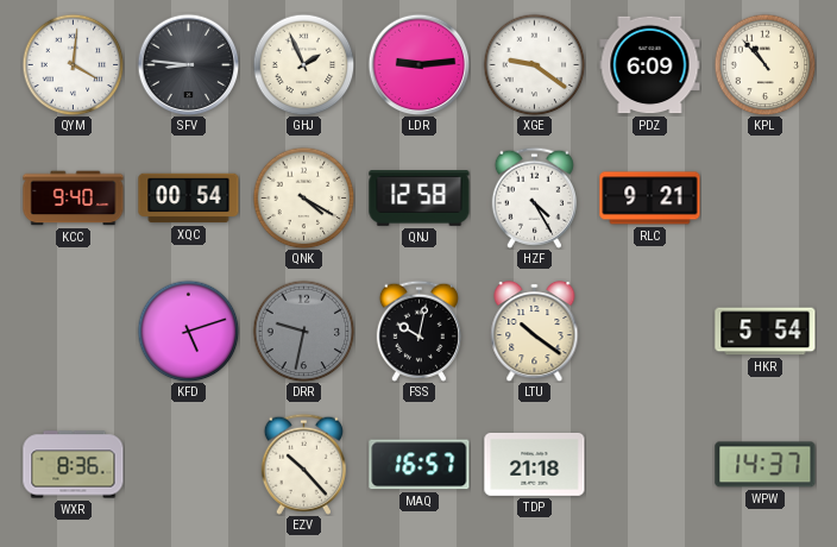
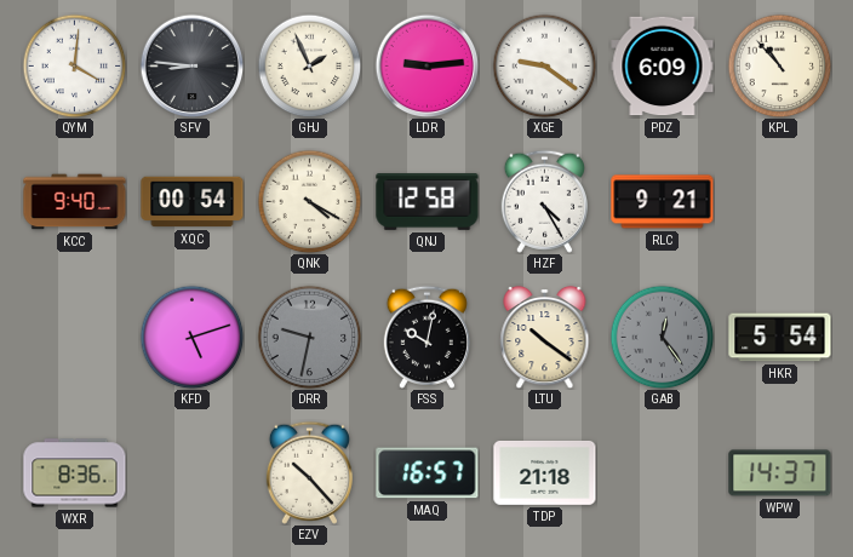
GAB: none -> 12:24
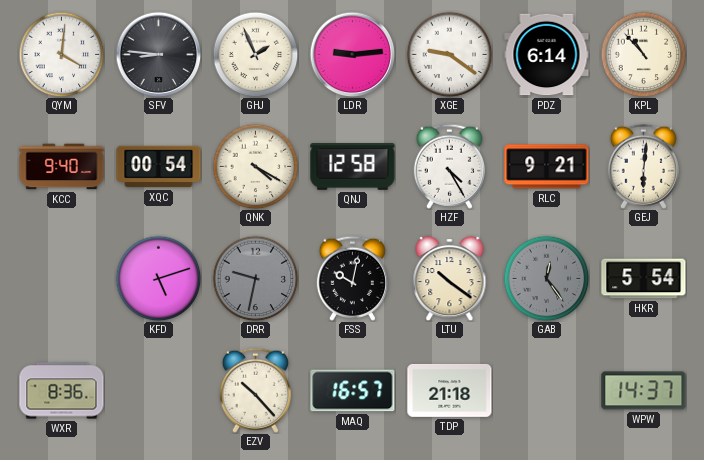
PDZ: 6:09 -> 6:14
GEJ: none -> 6:01
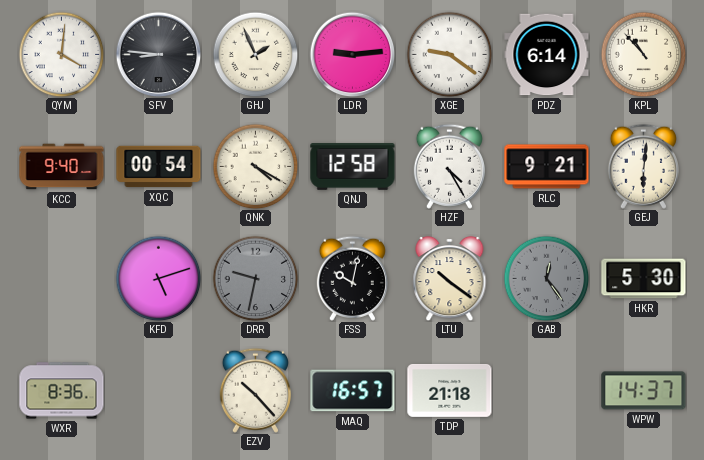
HKR: 5:54 -> 5:30
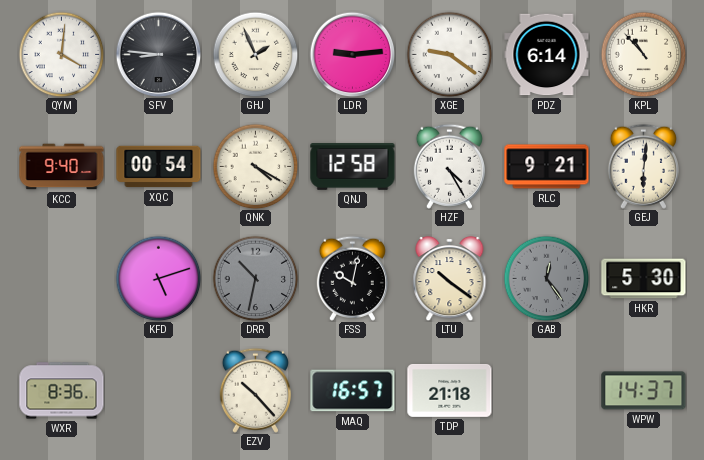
DRR: 9:32 -> 10:32
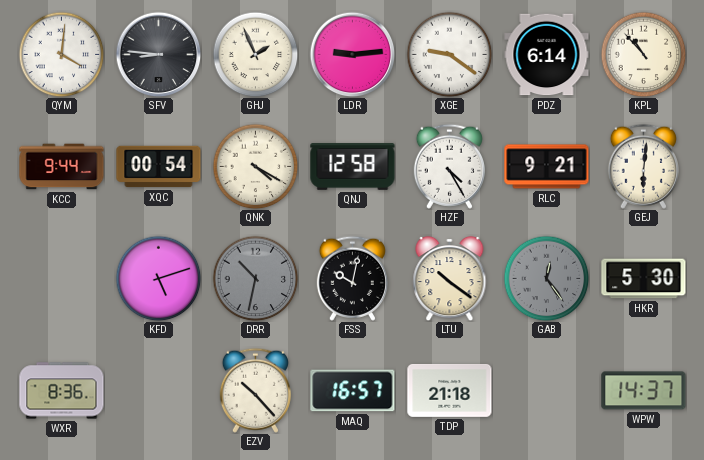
KCC: 9:40 -> 9:44
